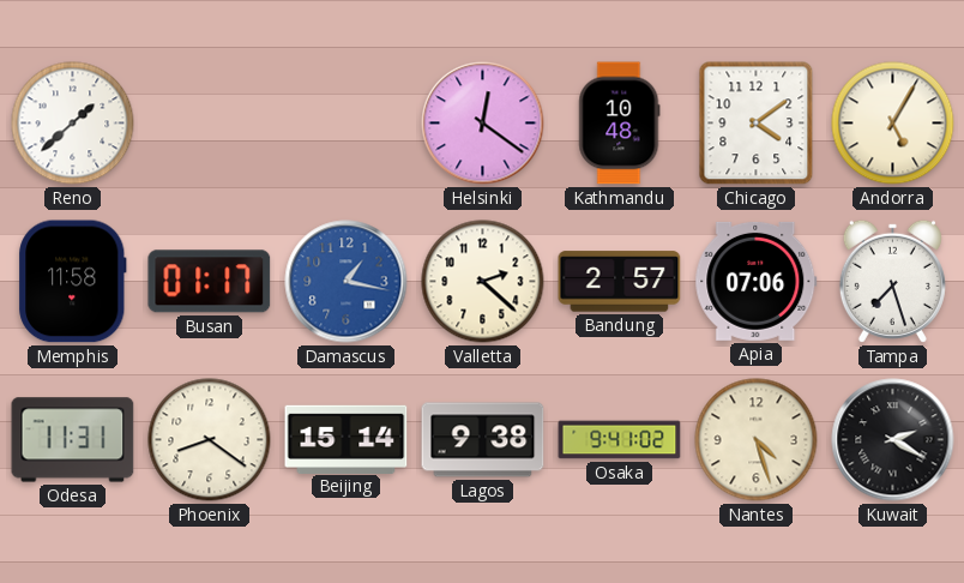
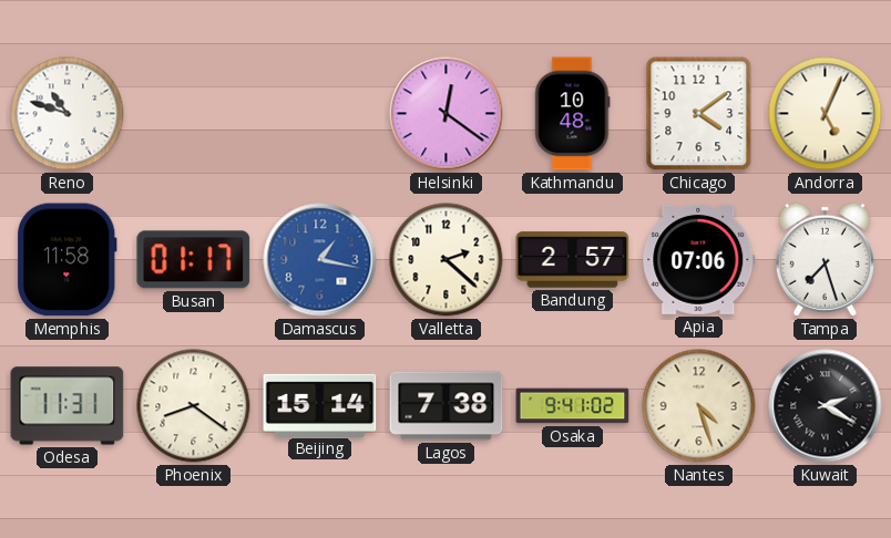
Reno: 1:38 -> 10:48
Andorra: 5:05 -> 5:04
Lagos: 9:38 -> 7:38
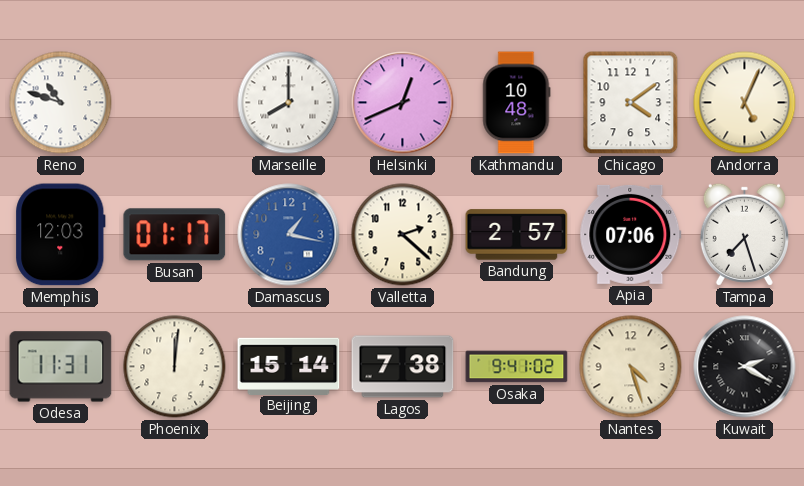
Marseille: none -> 8:00
Helsinki: 12:21 -> 12:41
Memphis: 11:58 -> 12:03
Phoenix: 8:21 -> 12:01
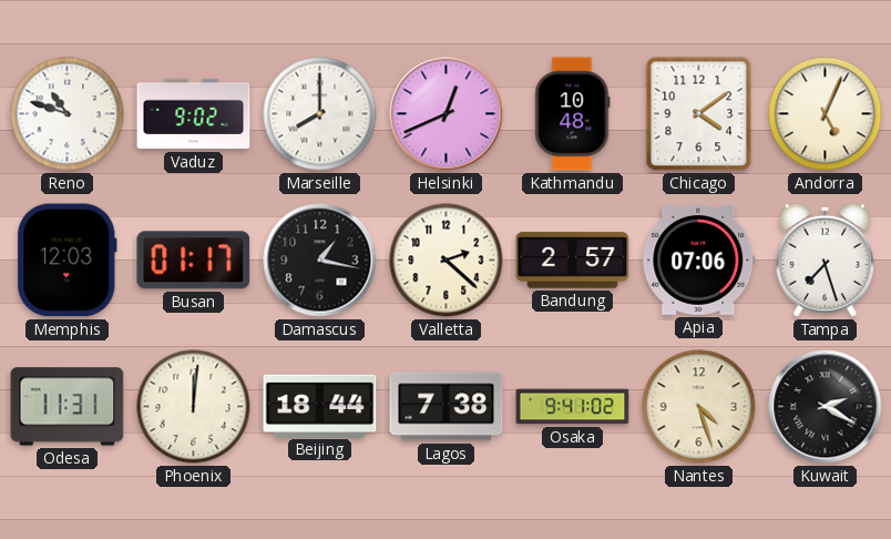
Vaduz: none -> 9:02
Damascus dial: blue -> black
Beijing: 15:14 -> 18:44
